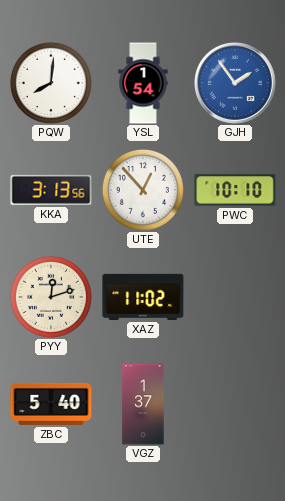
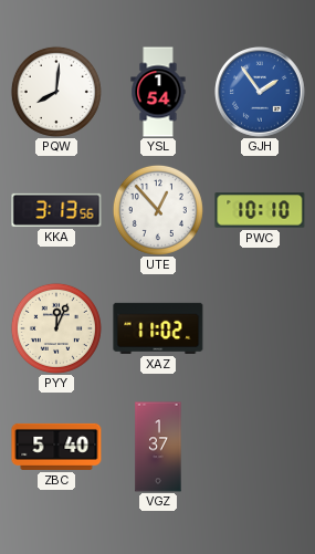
PYY: 12:12 -> 12:04
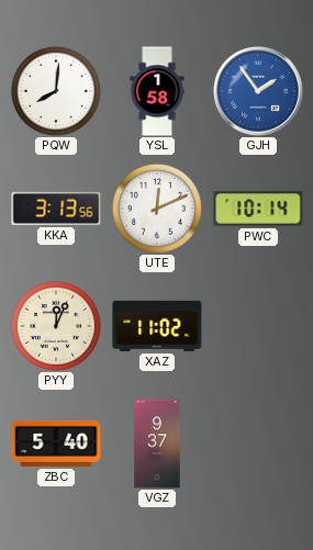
YSL: 1:54 -> 1:58
UTE: 12:53 -> 12:11
PWC: 10:10 -> 10:14
VGZ: 1:37 -> 9:37
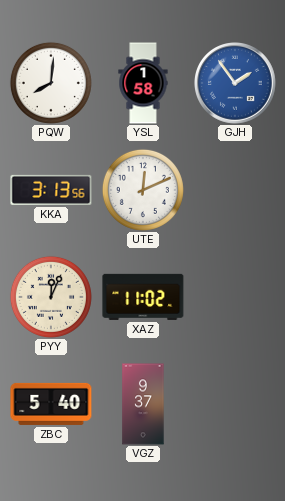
PWC: 10:14 -> none
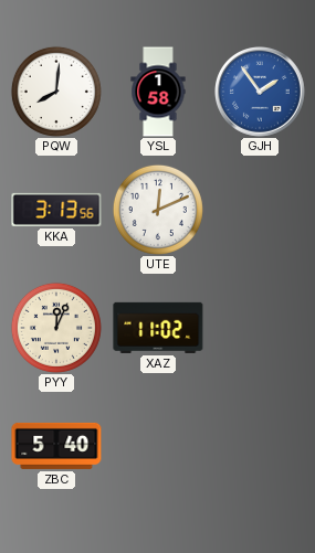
VGZ: 9:37 -> none
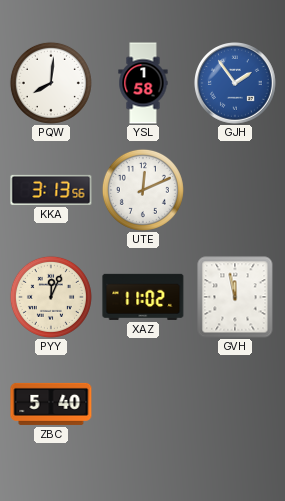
GVH: none -> 11:58
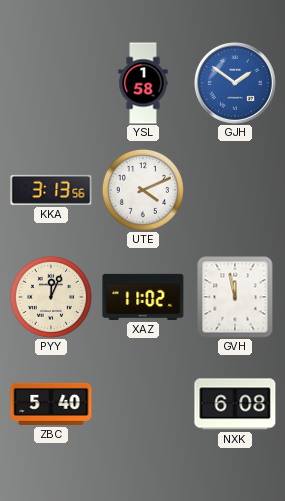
PQW: 8:01 -> none
GJH: 1:54 -> 1:51
UTE: 12:11 -> 4:11
NXK: none -> 6:08
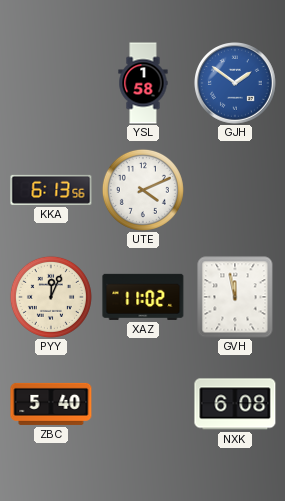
KKA: 3:13 -> 6:13
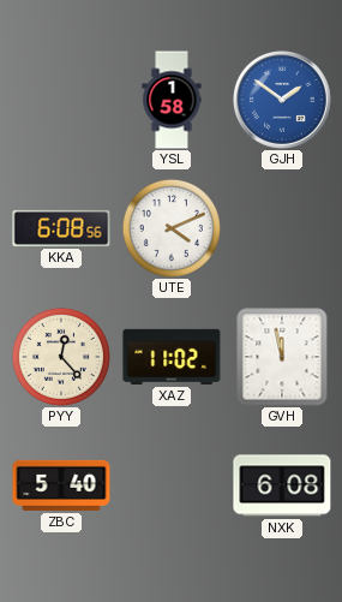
KKA: 6:13 -> 6:08
PYY: 12:04 -> 12:23
